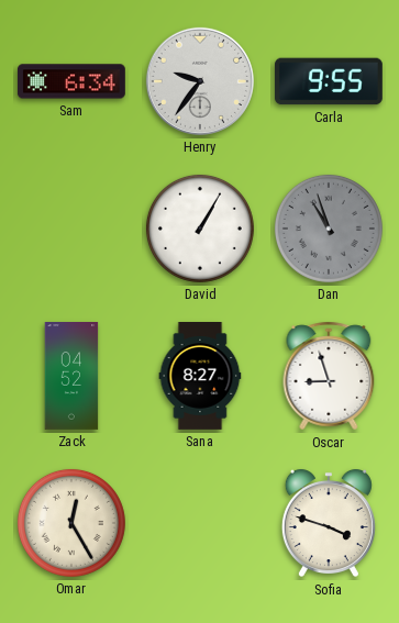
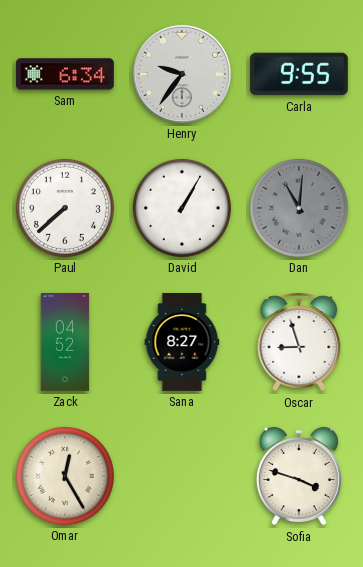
Paul: none -> 7:38
Dan: 10:57 -> 11:01
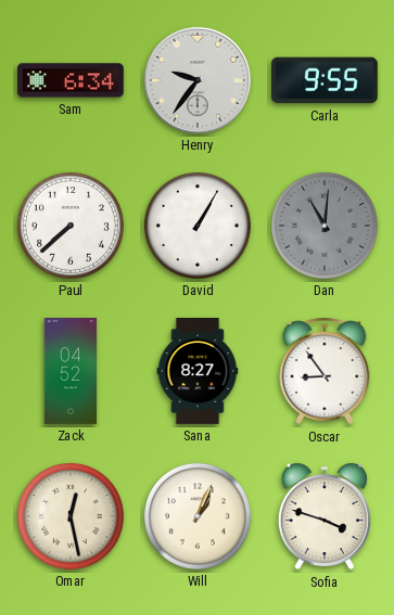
Oscar: 8:57 -> 8:54
Omar: 12:25 -> 12:28
Will: none -> 1:04
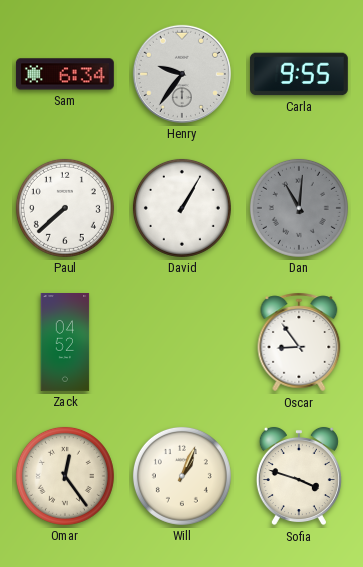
Sana: 8:27 -> none
Omar: 12:28 -> 12:24
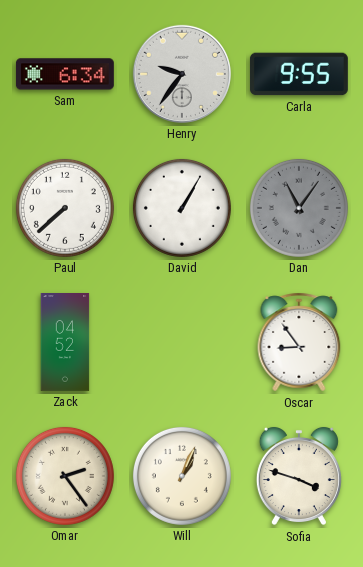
Dan: 11:01 -> 11:06
Omar: 12:24 -> 2:24
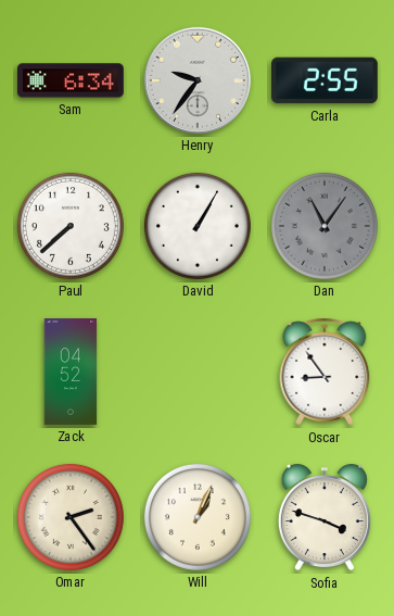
Carla: 9:55 -> 2:55
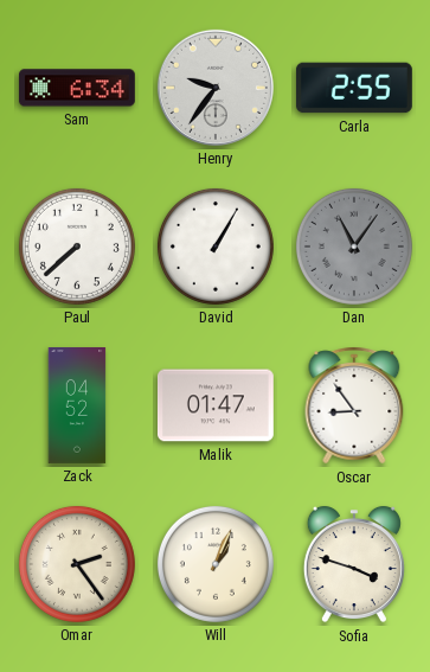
Malik: none -> 01:47
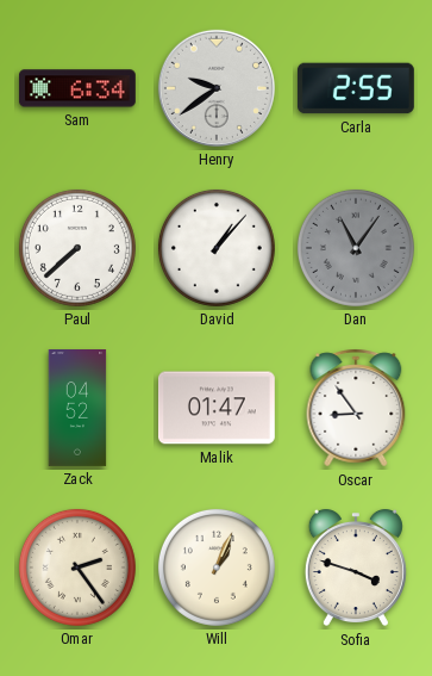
Henry: 9:36 -> 9:39
David: 1:05 -> 1:07
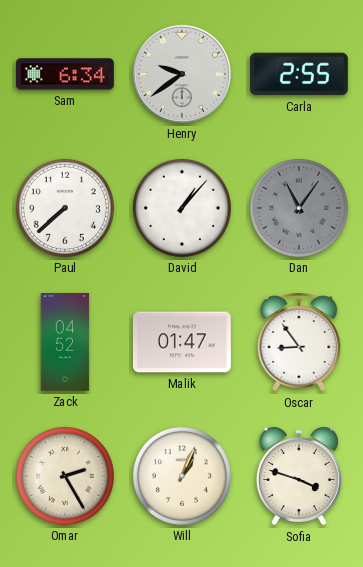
Omar: 2:24 -> 2:25
